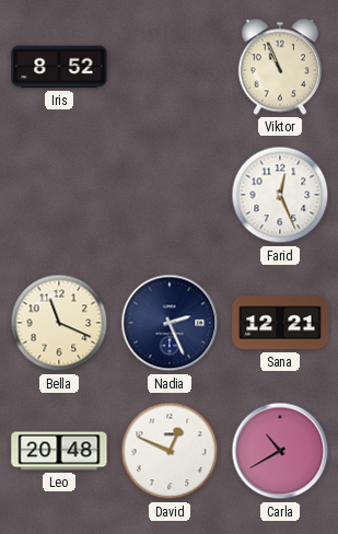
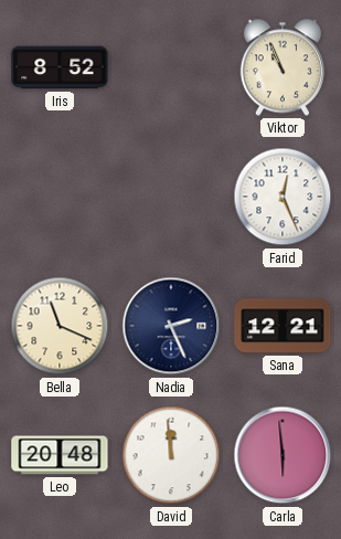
David: 12:49 -> 11:59
Carla: 10:40 -> 5:59
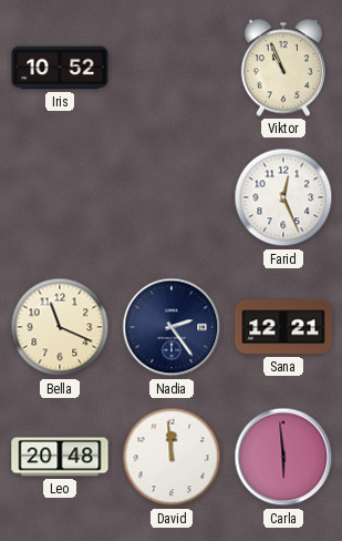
Iris: 8:52 -> 10:52
Nadia: 2:26 -> 2:24
